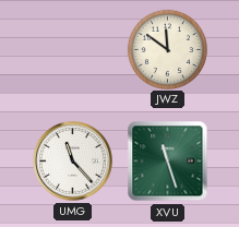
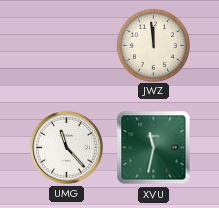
JWZ: 11:51 -> 11:59
XVU: 11:27 -> 11:32
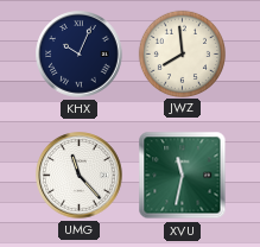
KHX: none -> 10:04
JWZ: 11:59 -> 7:59
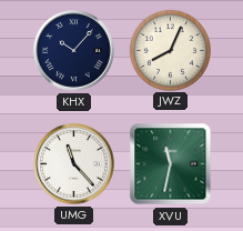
KHX: 10:04 -> 10:07
JWZ: 7:59 -> 8:04
